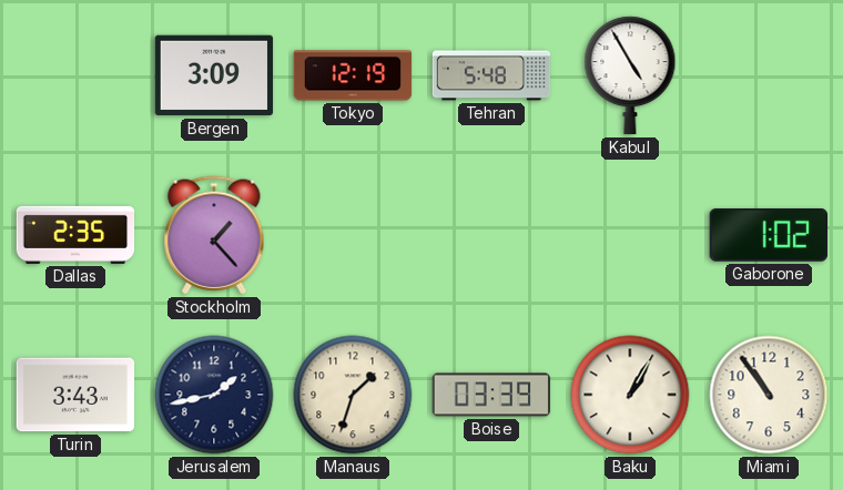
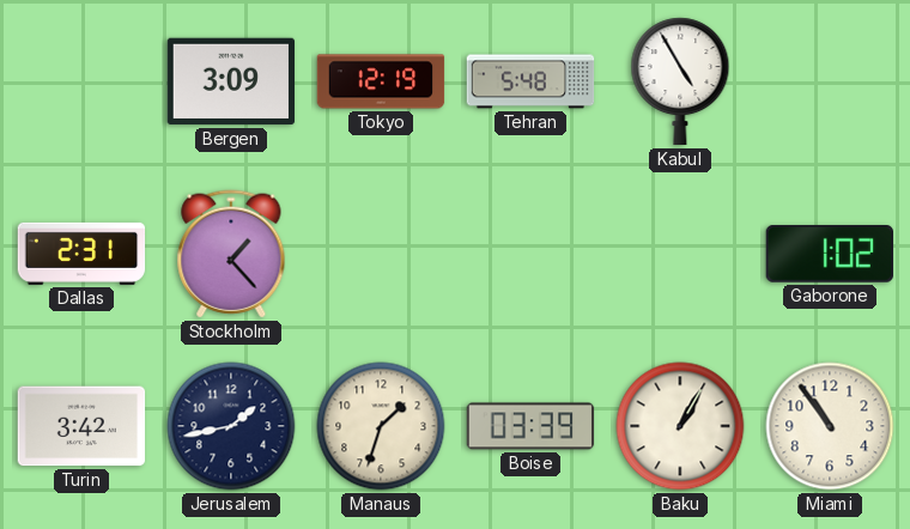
Dallas: 2:35 -> 2:31
Turin: 3:43 -> 3:42
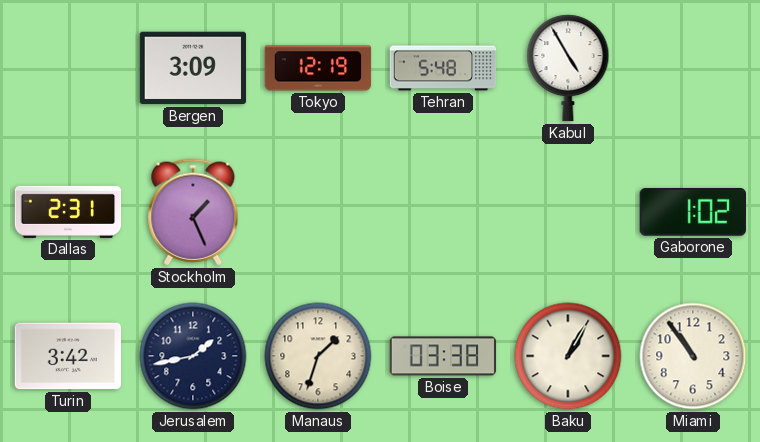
Stockholm: 1:23 -> 1:26
Boise: 03:39 -> 03:38
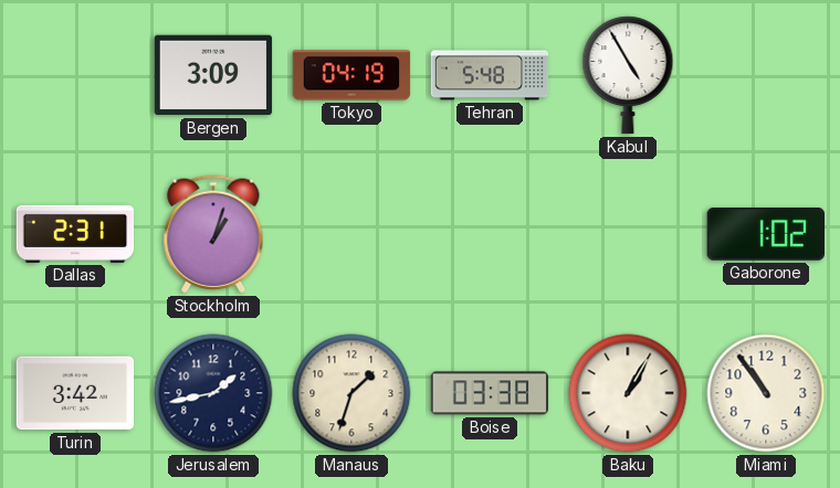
Tokyo: 12:19 -> 04:19
Stockholm: 1:26 -> 1:03
